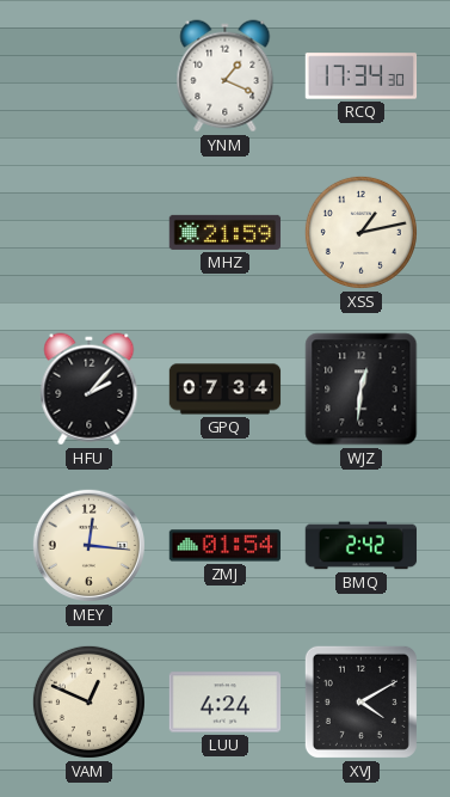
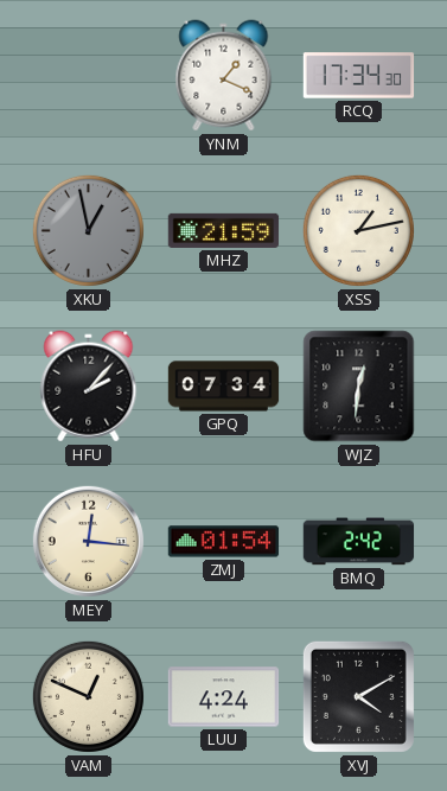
XKU: none -> 12:58
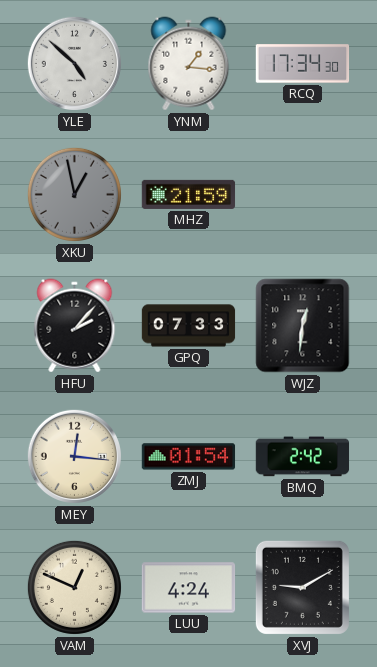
YLE: none -> 4:52
YNM: 1:19 -> 1:16
XSS: 1:13 -> none
GPQ: 07:34 -> 07:33
XVJ: 4:10 -> 9:10
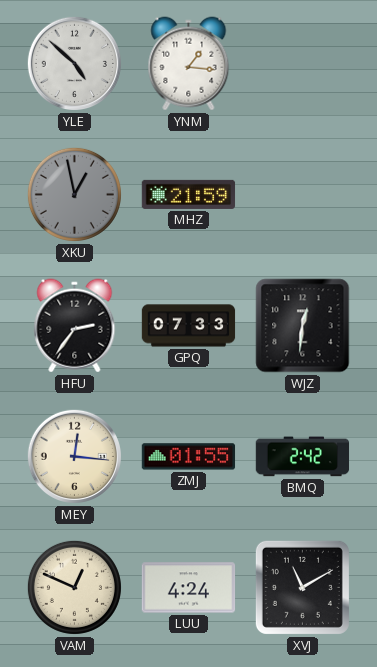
RCQ: 17:34 -> none
HFU: 2:07 -> 2:36
ZMJ: 01:54 -> 01:55
XVJ: 9:10 -> 11:10
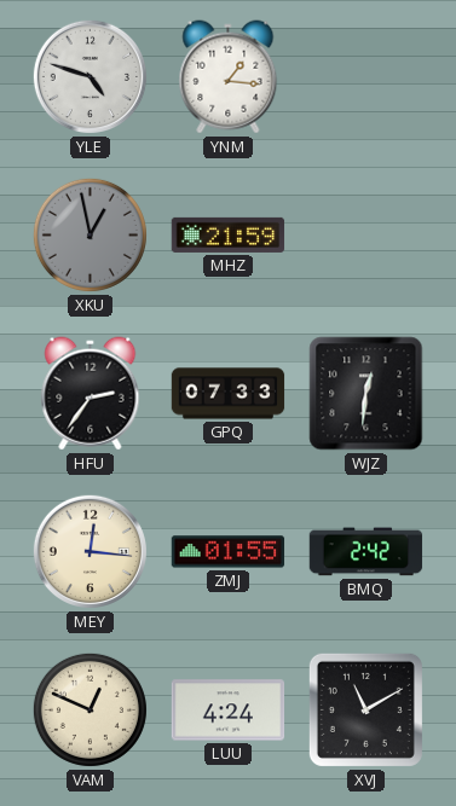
YLE: 4:52 -> 4:48
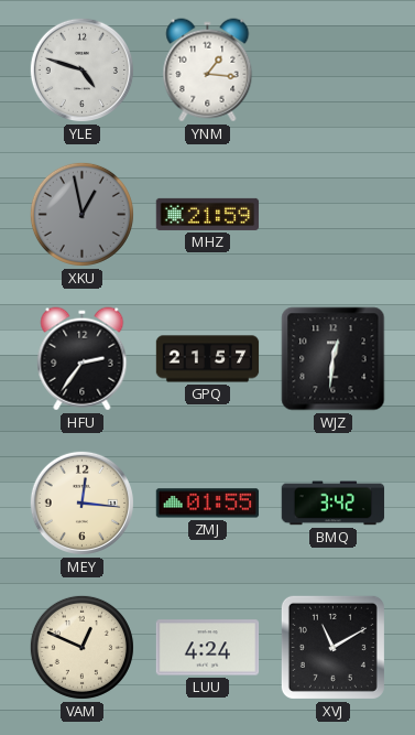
GPQ: 07:33 -> 21:57
BMQ: 2:42 -> 3:42
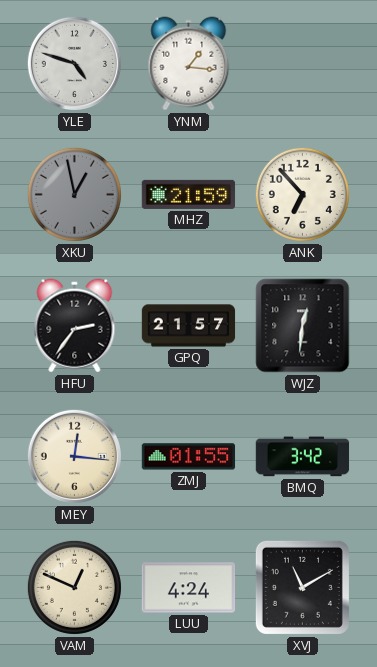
ANK: none -> 6:53
